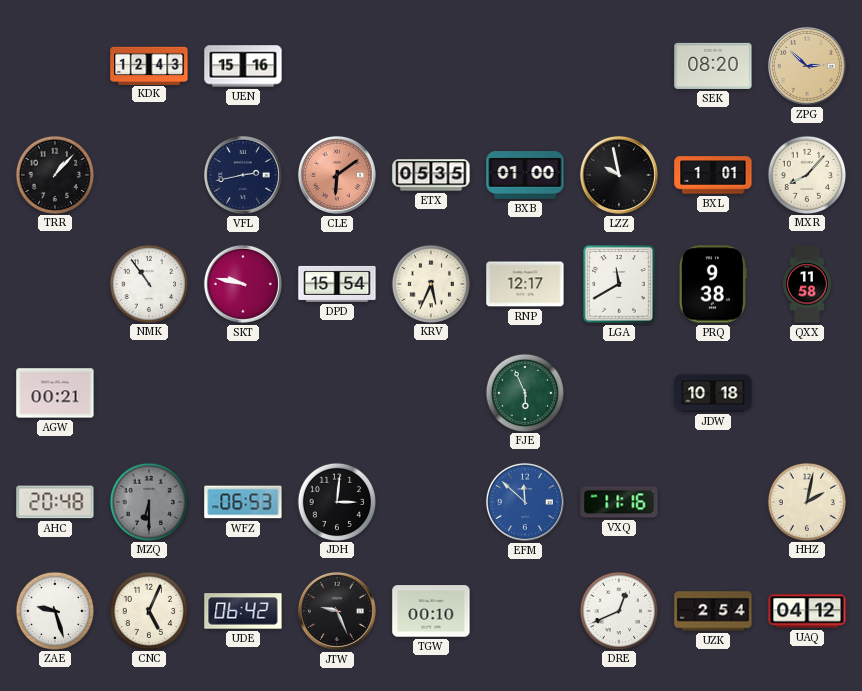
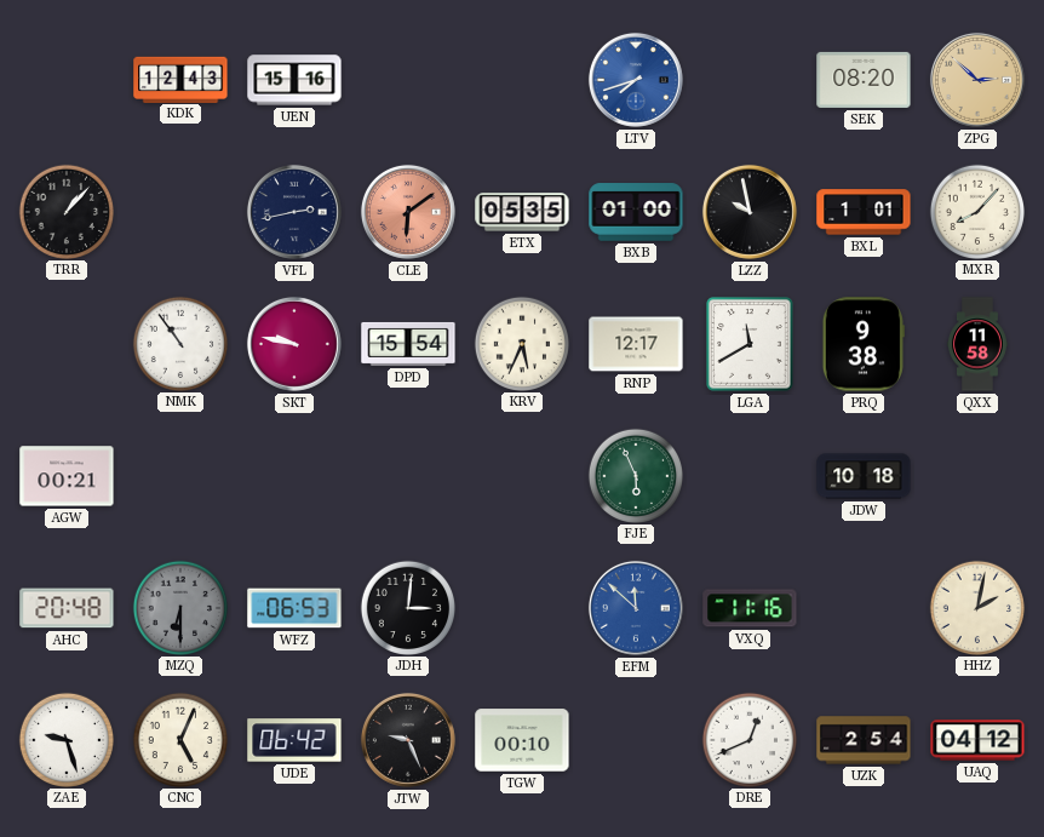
LTV: none -> 7:42
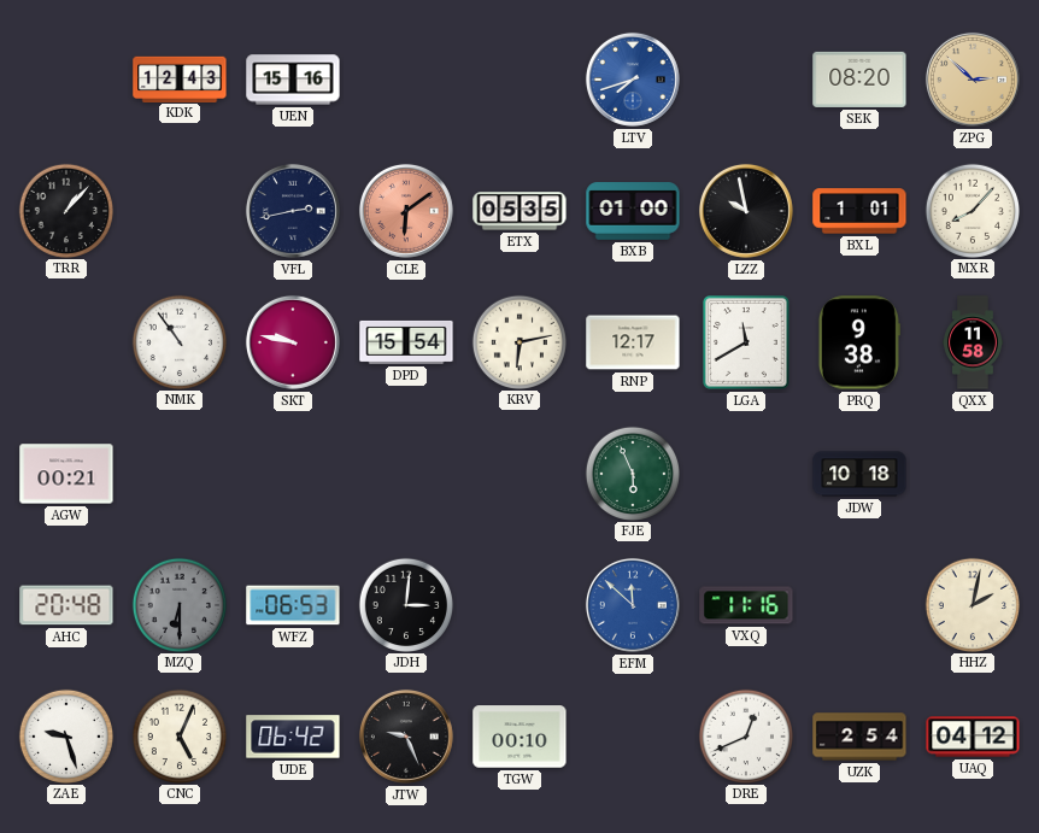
KRV: 5:34 -> 6:13
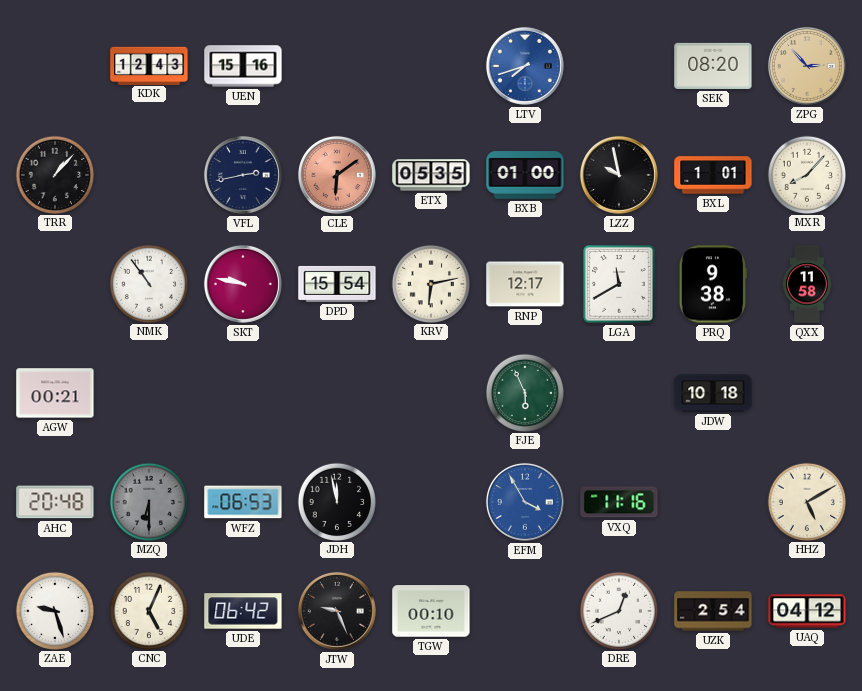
ZPG: 2:52 -> 2:53
JDH: 3:01 -> 11:58
EFM: 11:52 -> 3:55
HHZ: 2:02 -> 5:10
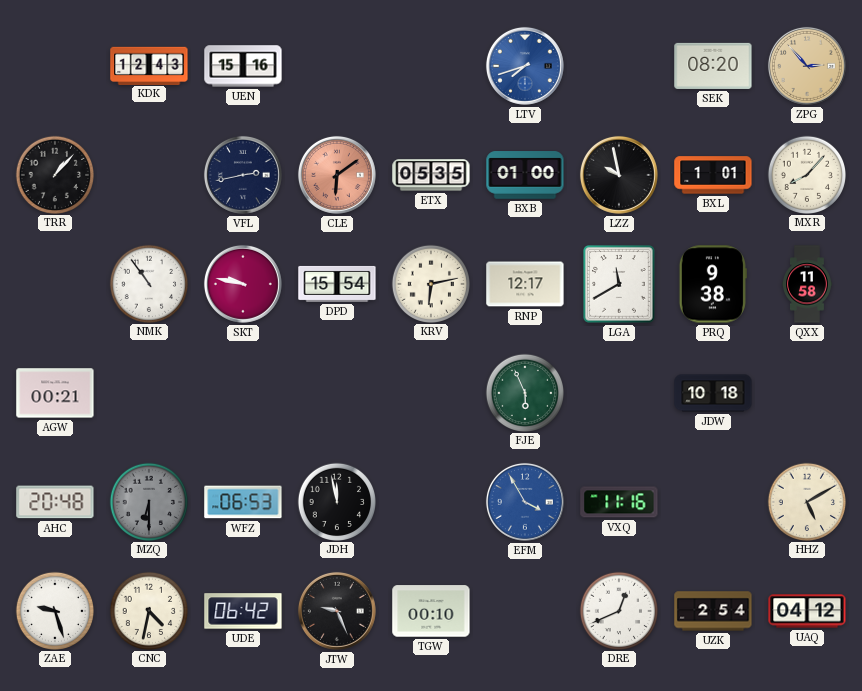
CNC: 5:04 -> 4:32
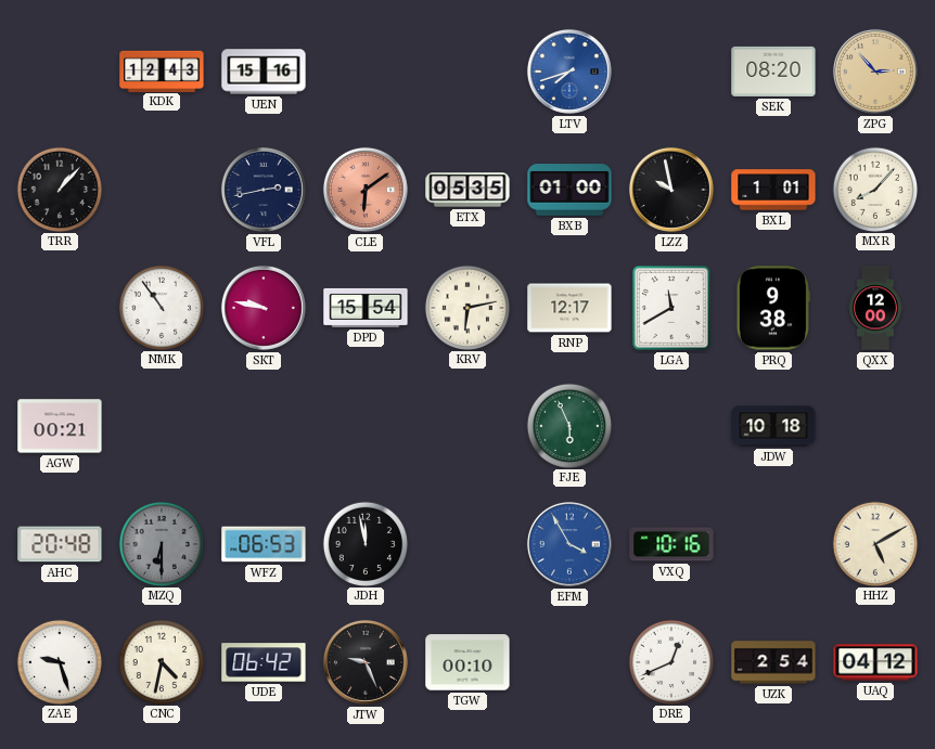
QXX: 11:58 -> 12:00
VXQ: 11:16 -> 10:16
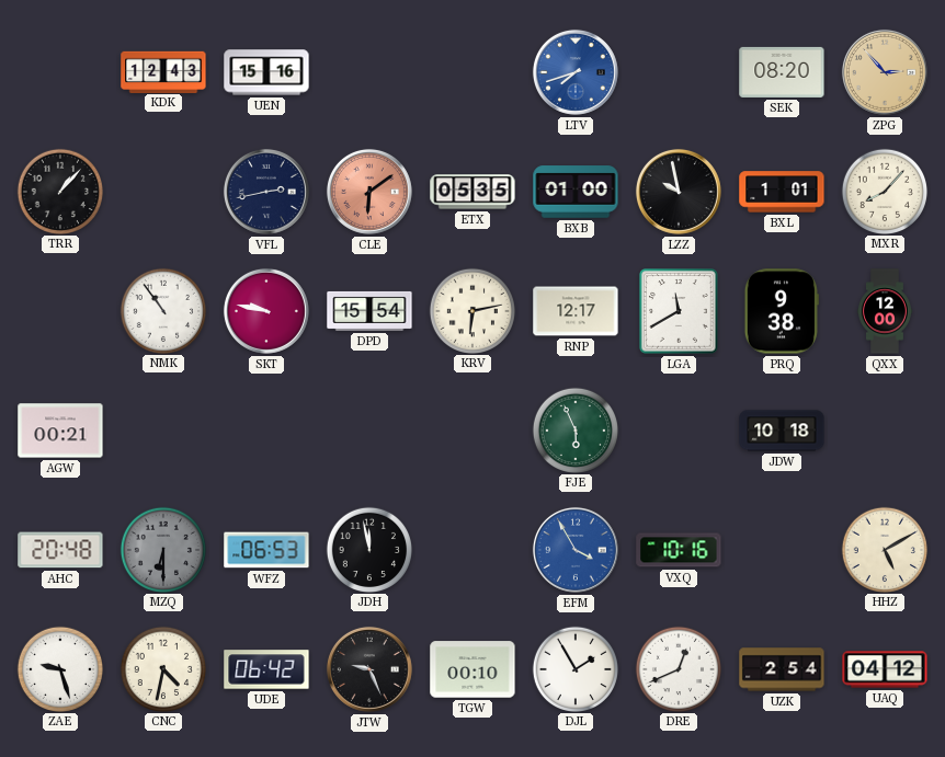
DJL: none -> 1:55
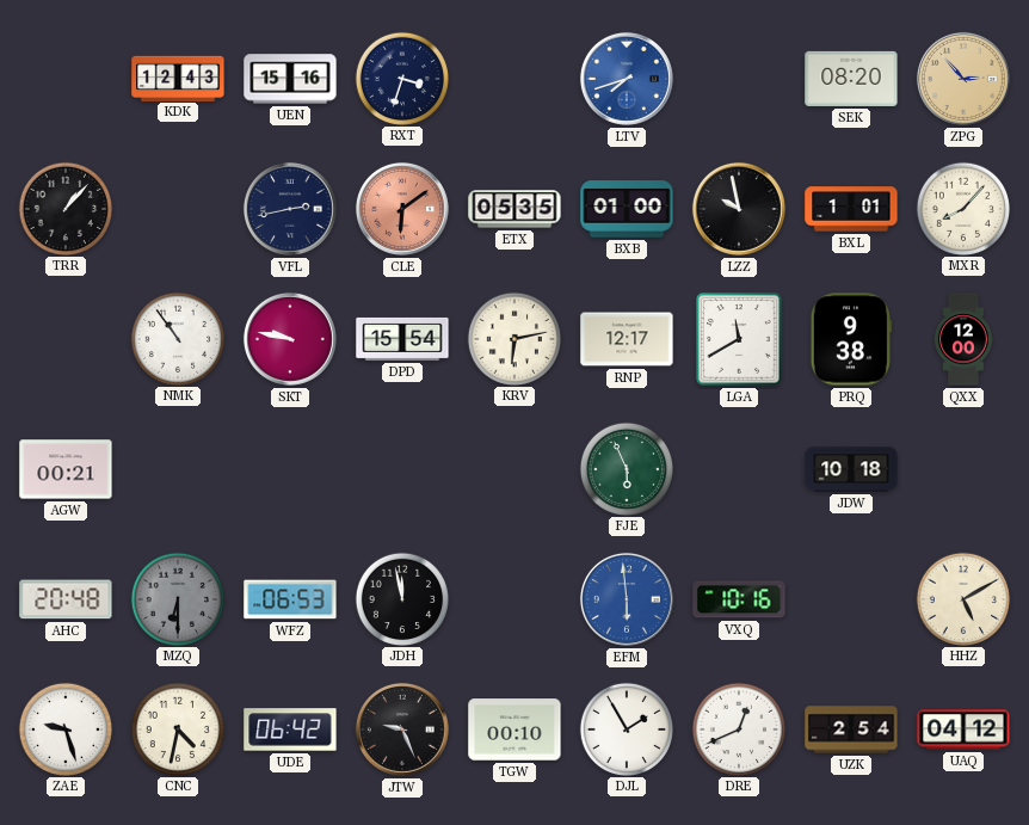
RXT: none -> 3:33
EFM: 3:55 -> 5:59
